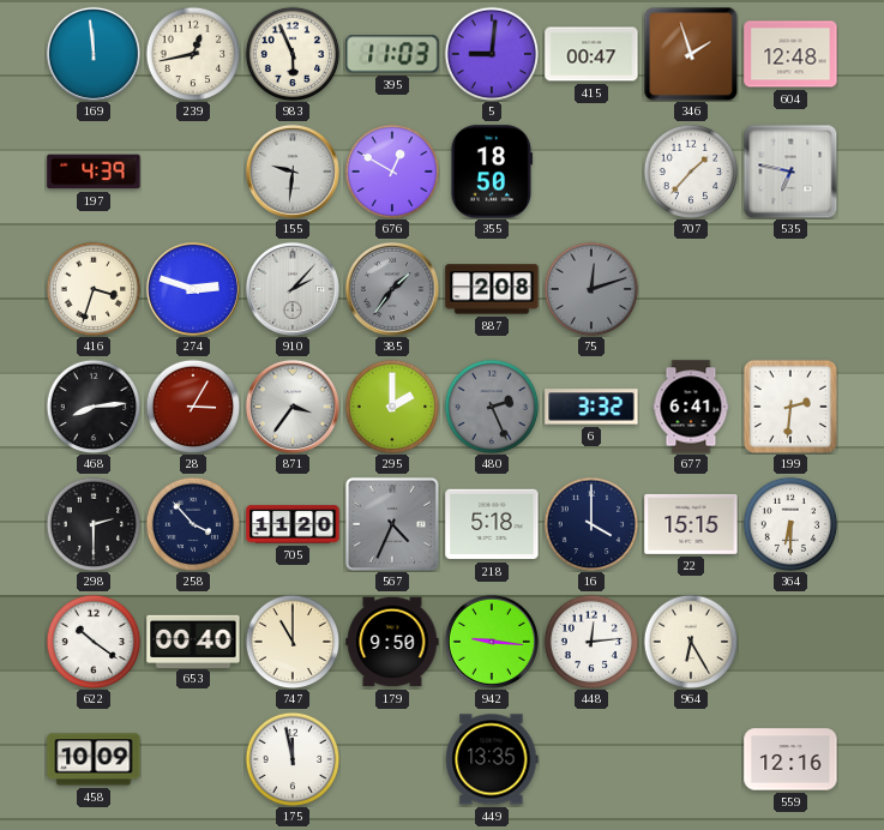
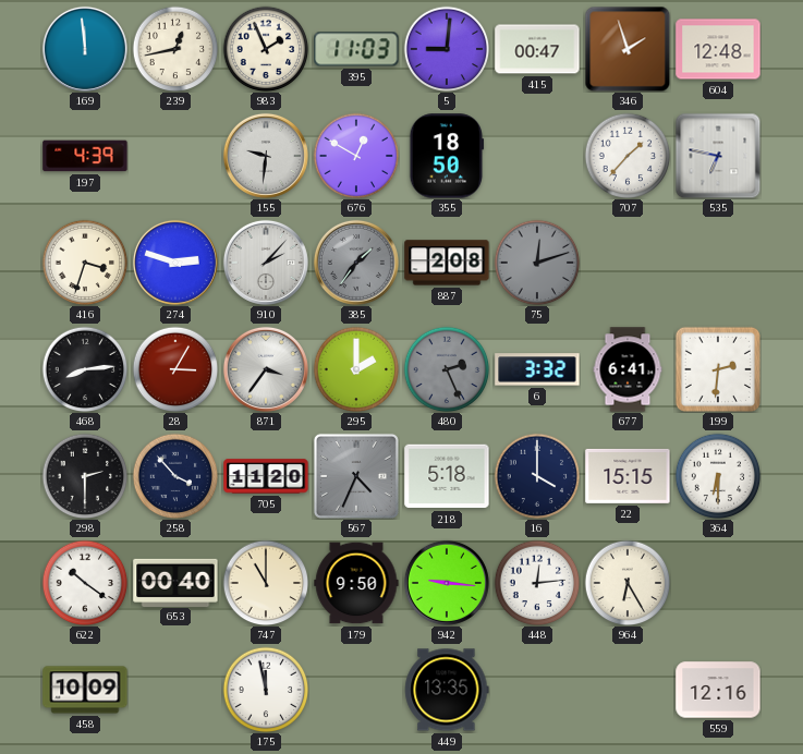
983: 5:56 -> 1:56
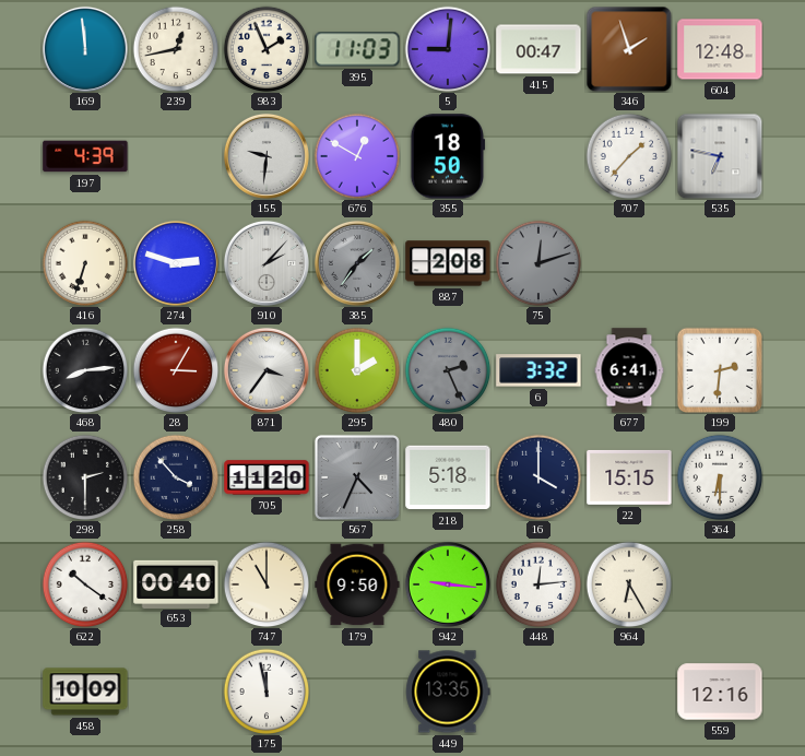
416: 3:33 -> 6:33
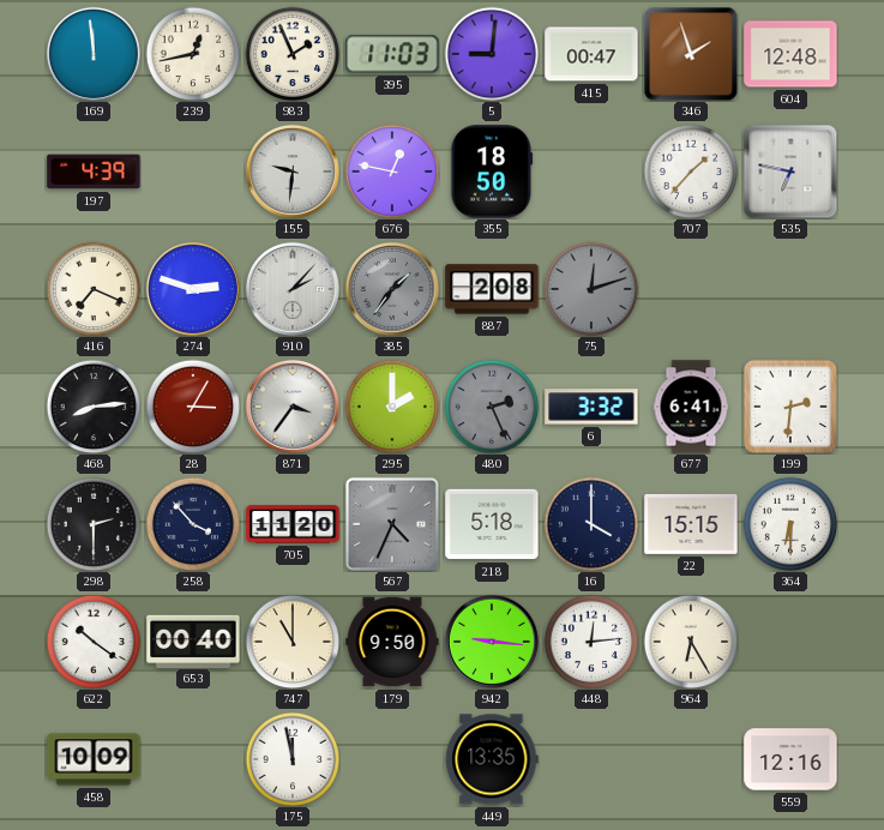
676: 12:50 -> 12:47
416: 6:33 -> 7:19
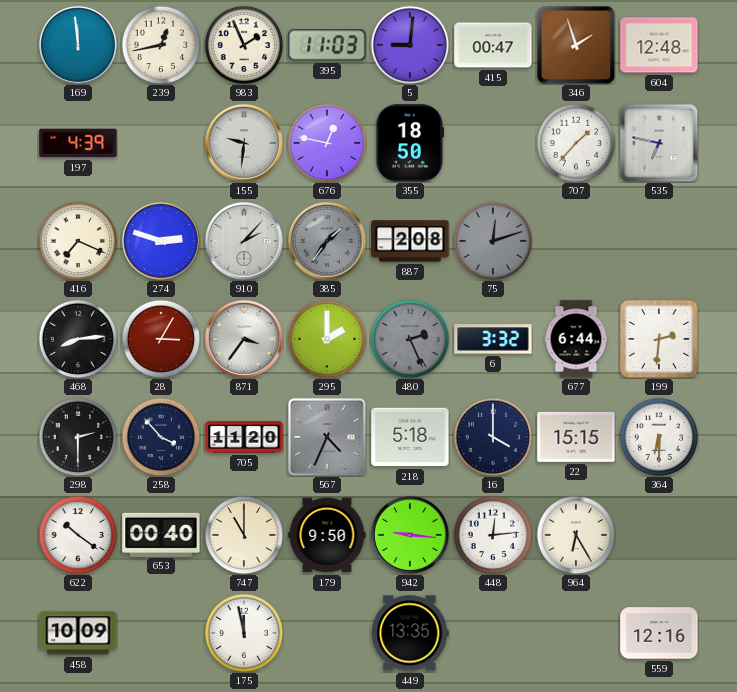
677: 6:41 -> 6:44
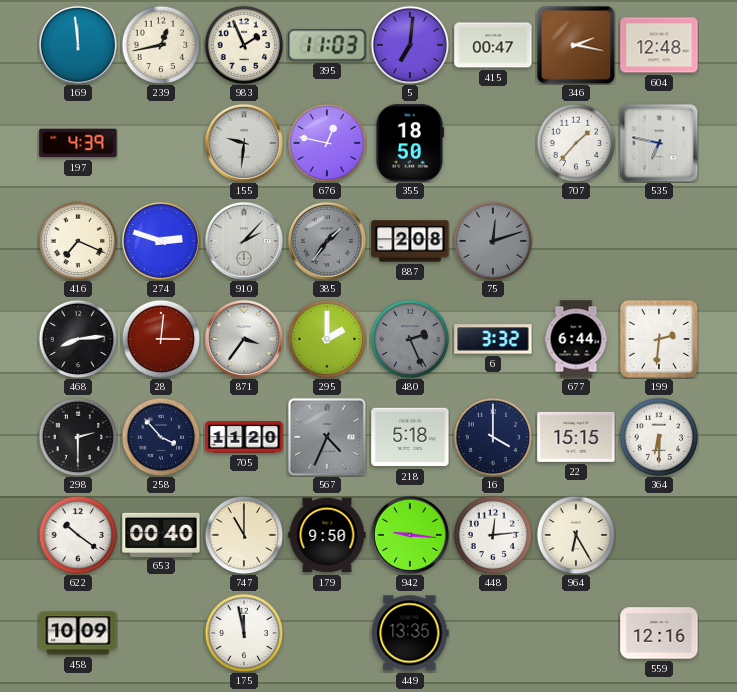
5: 9:01 -> 7:01
346: 1:57 -> 2:17
28: 3:05 -> 3:01
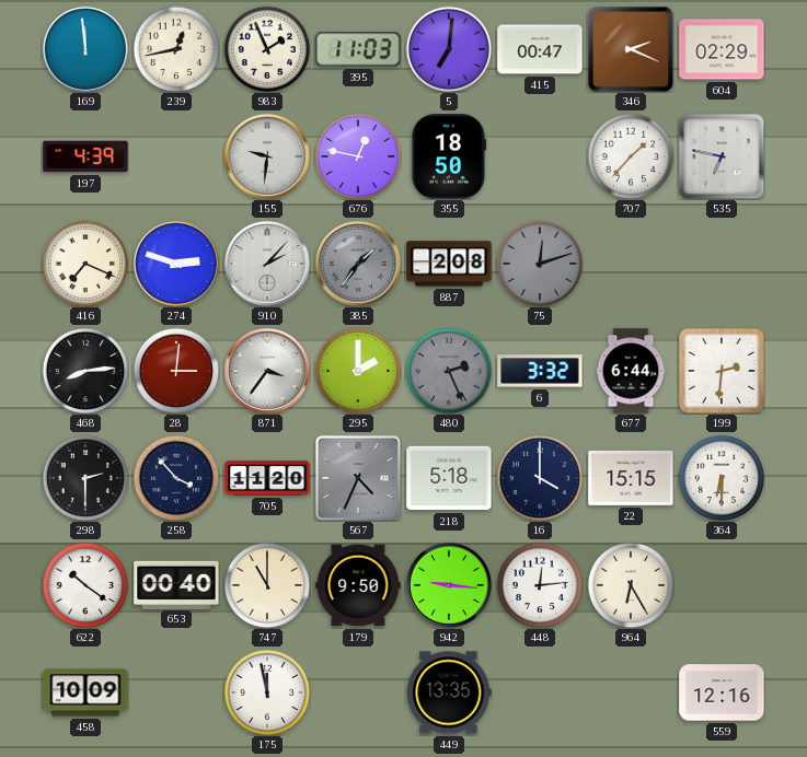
346: 2:17 -> 2:19
604: 12:48 -> 02:29
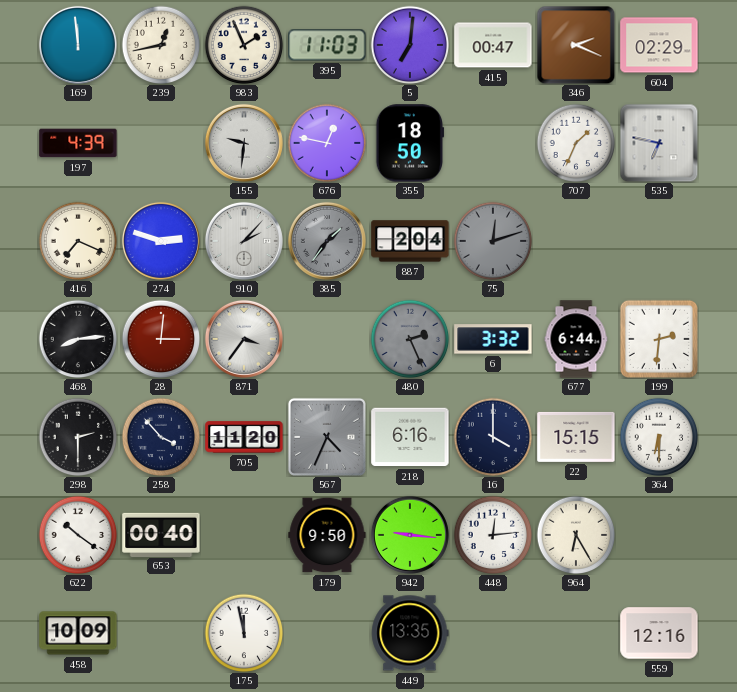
707: 1:37 -> 1:34
887: 2:08 -> 2:04
295: 2:00 -> none
218: 5:18 -> 6:16
747: 11:00 -> none
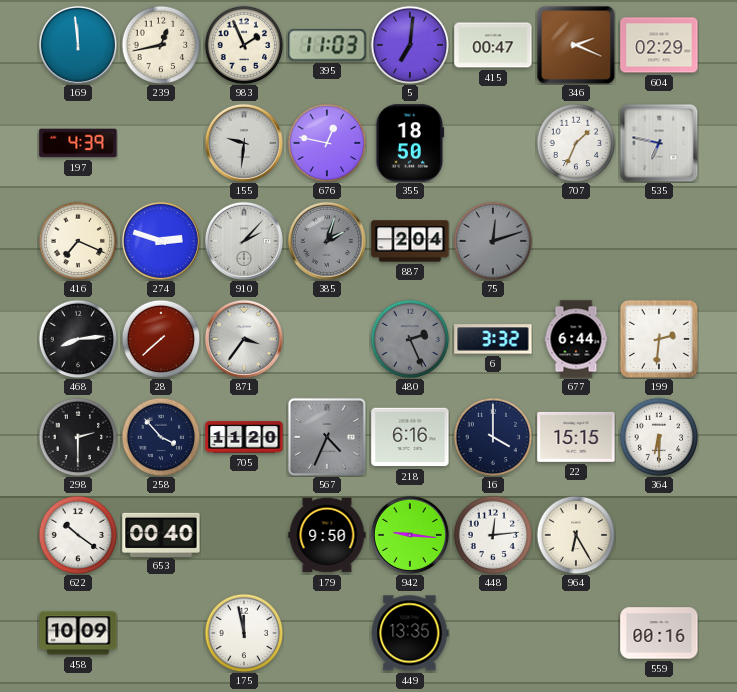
385: 1:36 -> 2:03
28: 3:01 -> 7:38
559: 12:16 -> 00:16
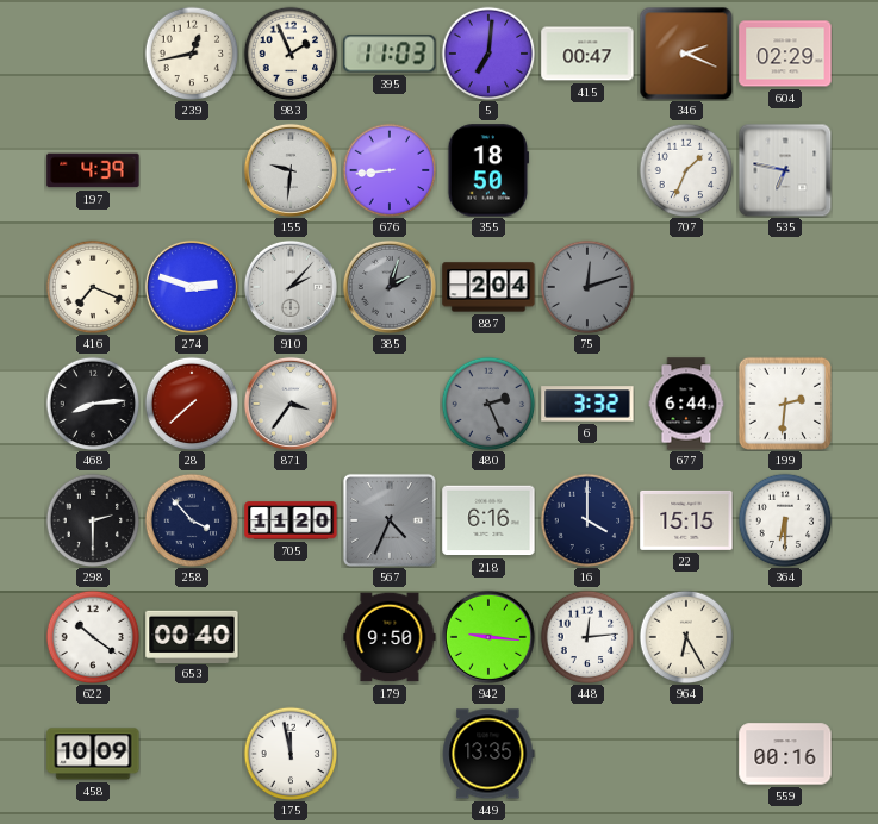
169: 11:59 -> none
676: 12:47 -> 8:44
